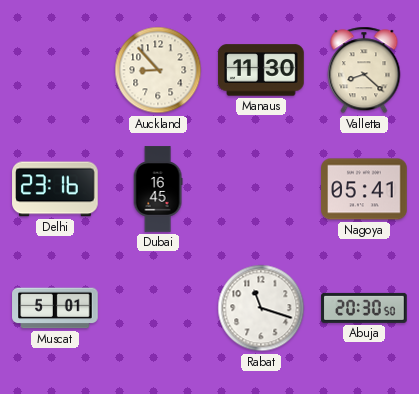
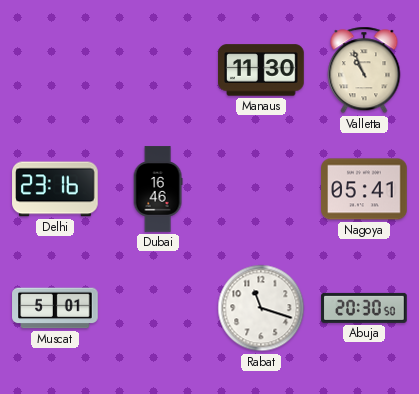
Auckland: 8:53 -> none
Valletta: 8:22 -> 10:56
Dubai: 16:45 -> 16:46
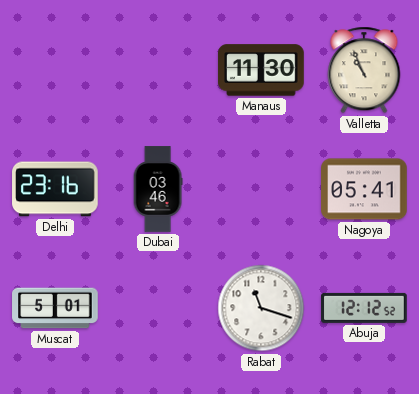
Dubai: 16:46 -> 03:46
Abuja: 20:30 -> 12:12
